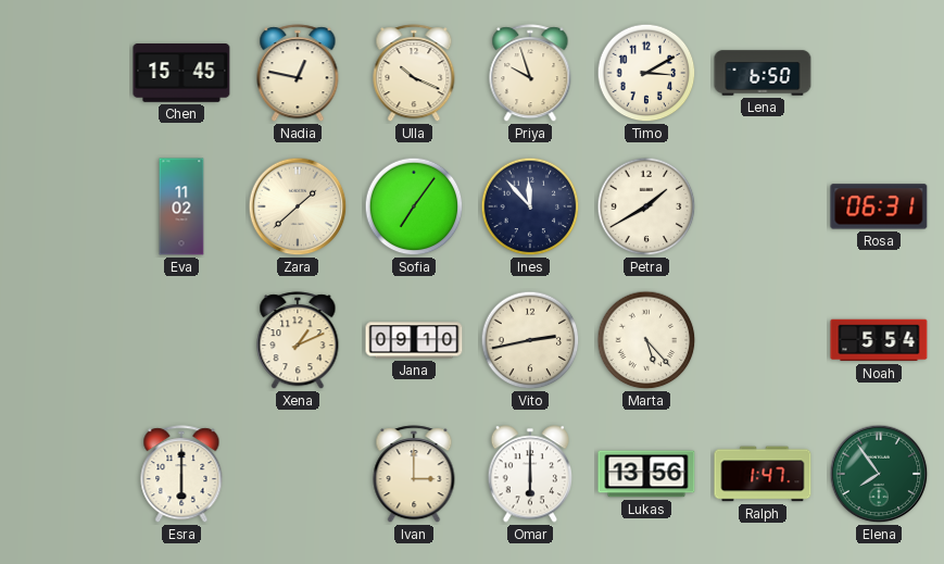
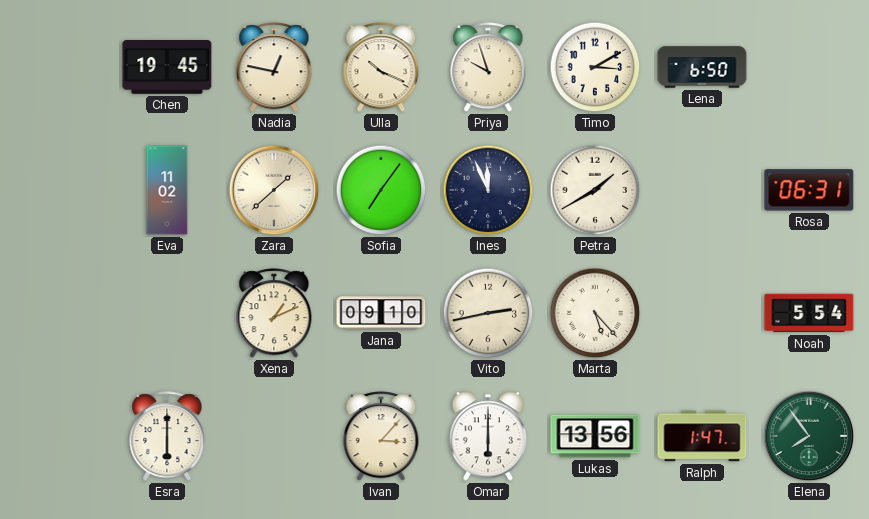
Chen: 15:45 -> 19:45
Ines: 11:53 -> 11:56
Ivan: 3:00 -> 3:07
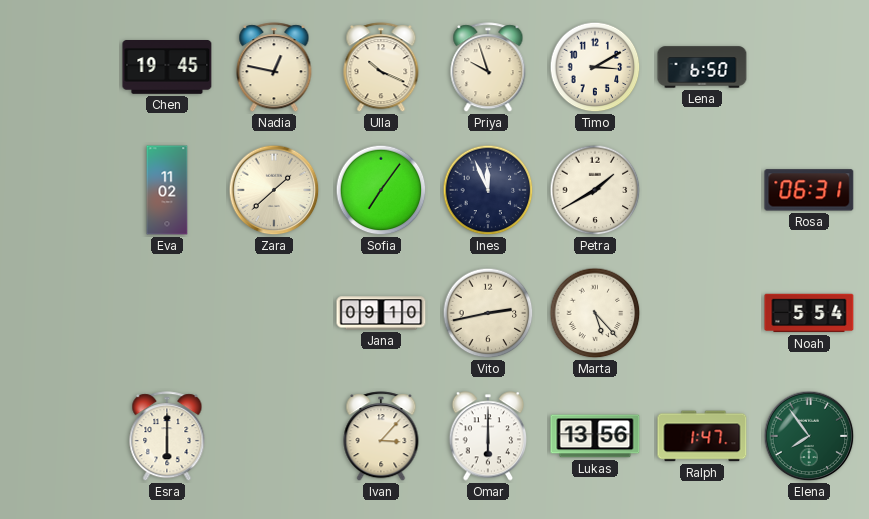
Xena: 1:11 -> none
